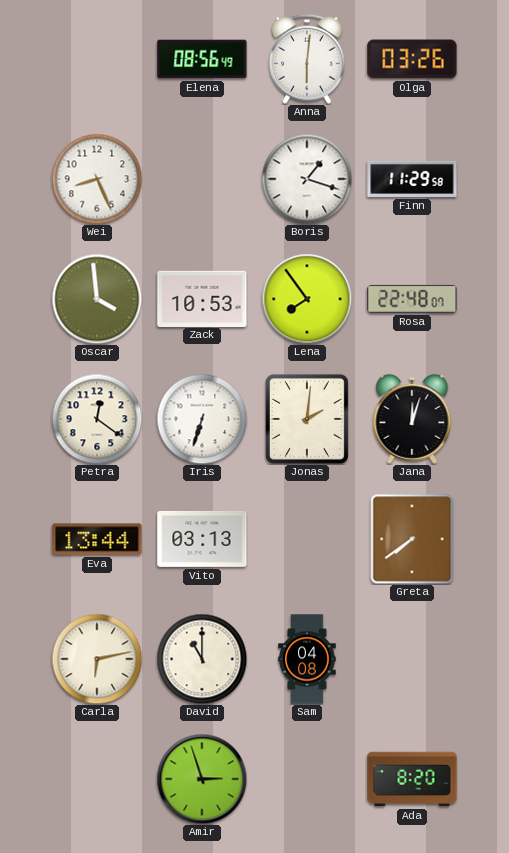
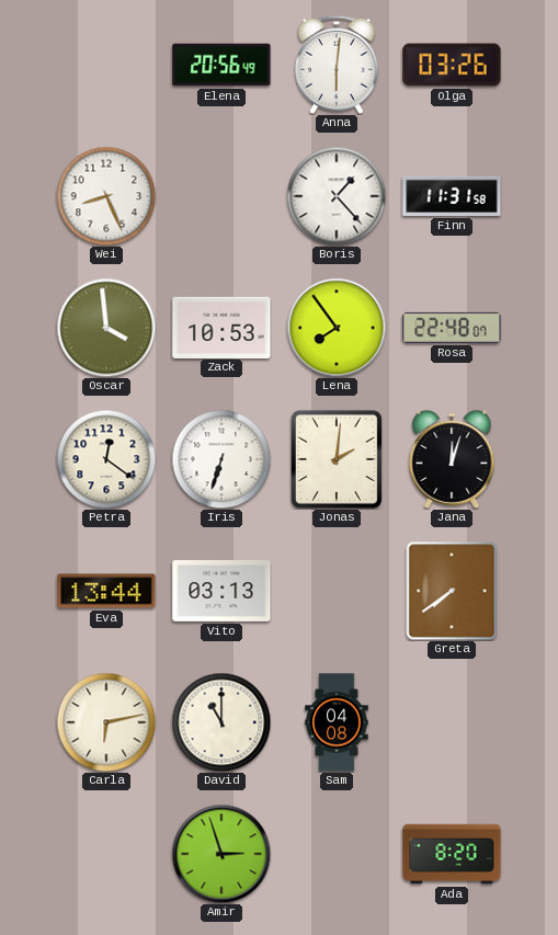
Elena: 08:56 -> 20:56
Boris: 1:18 -> 1:23
Finn: 11:29 -> 11:31
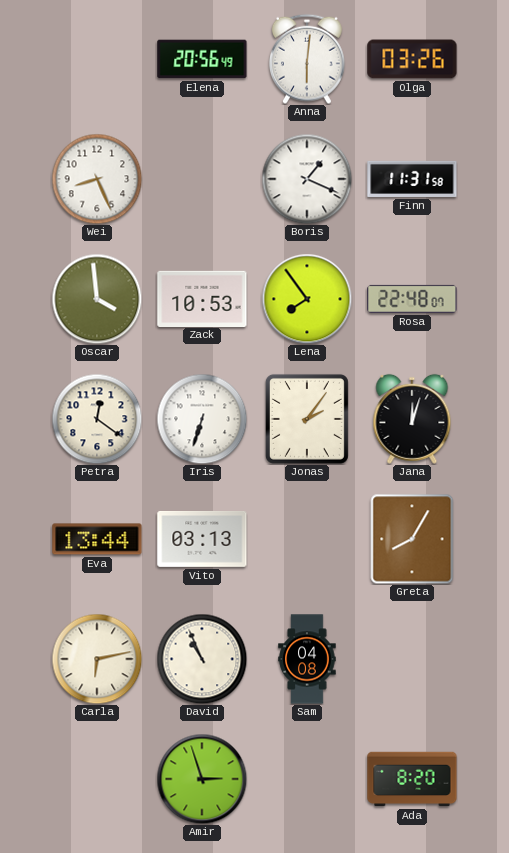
Boris: 1:23 -> 1:19
Jonas: 2:01 -> 2:06
Greta: 7:39 -> 8:05
David: 11:00 -> 10:56
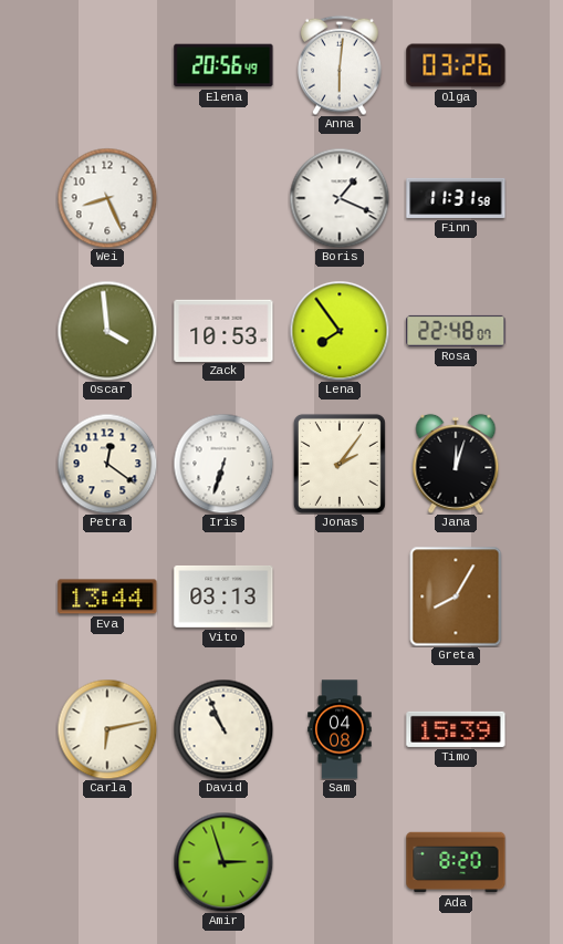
Timo: none -> 15:39
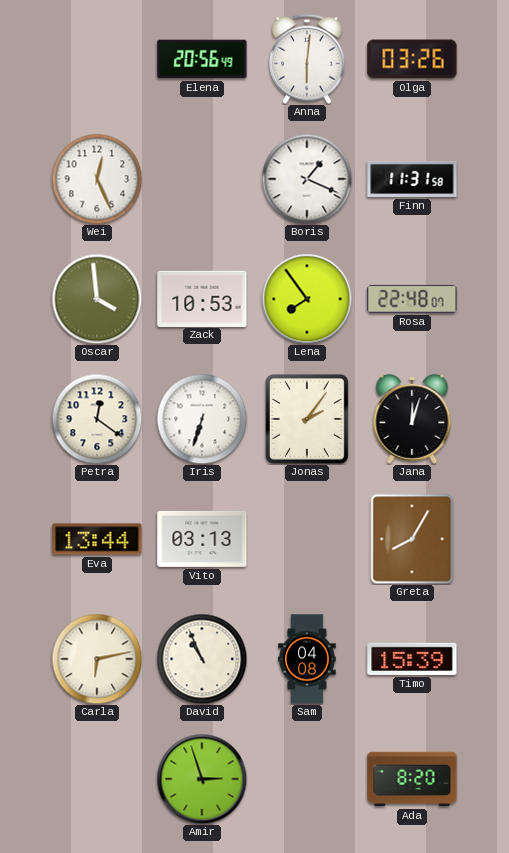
Wei: 8:26 -> 12:26
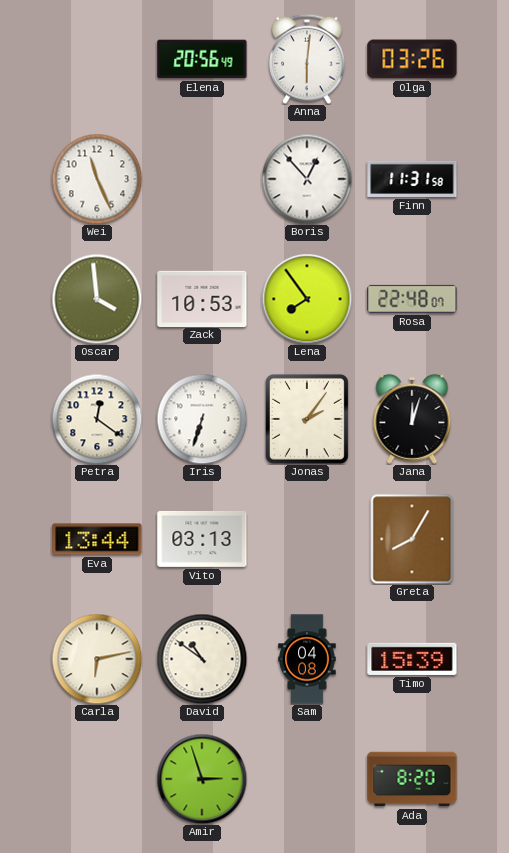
Wei: 12:26 -> 11:26
Boris: 1:19 -> 12:53
David: 10:56 -> 10:51
